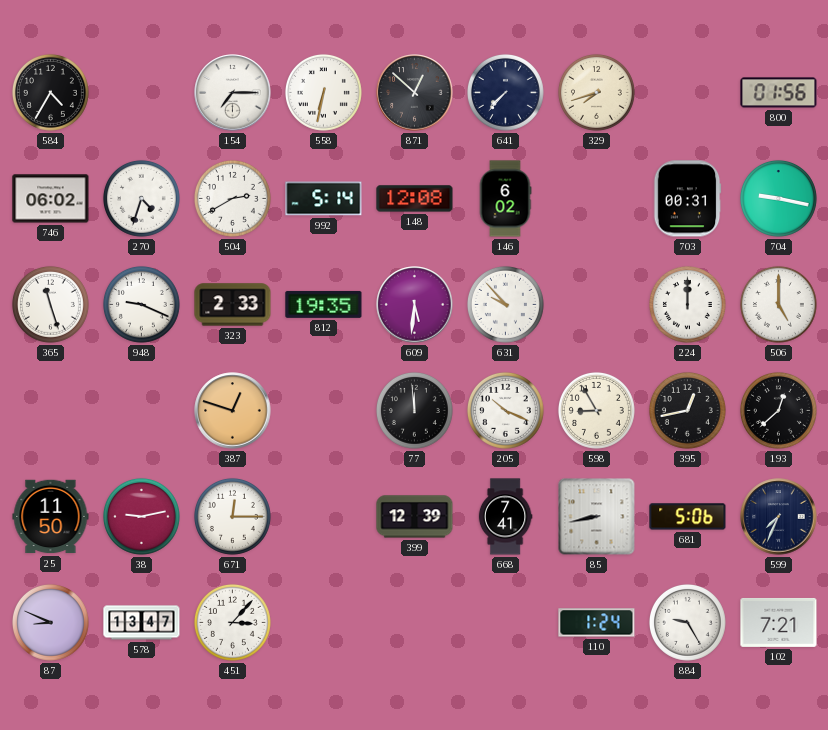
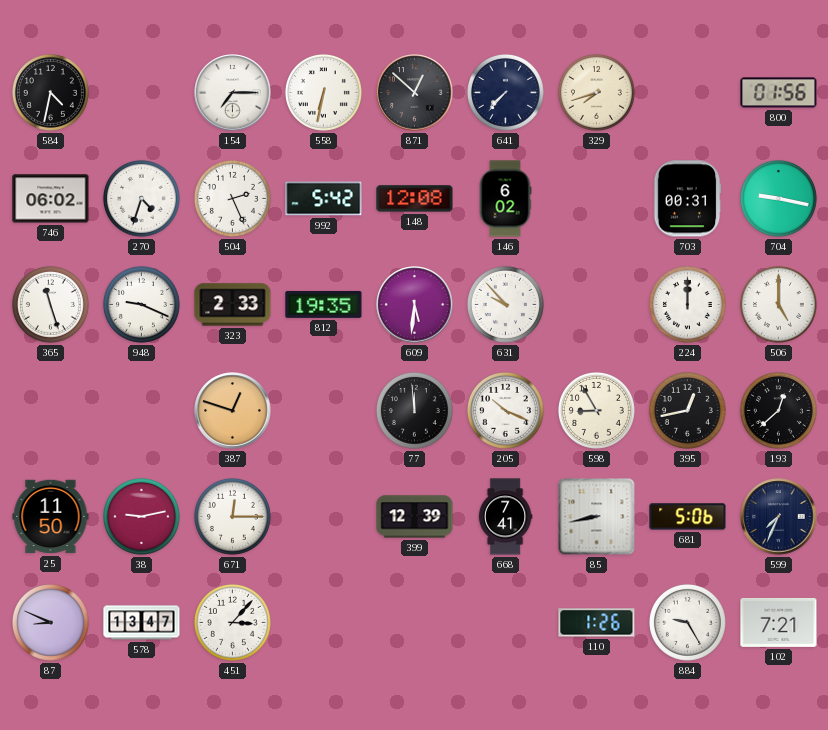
584: 4:35 -> 4:32
504: 2:40 -> 2:26
992: 5:14 -> 5:42
110: 1:24 -> 1:26
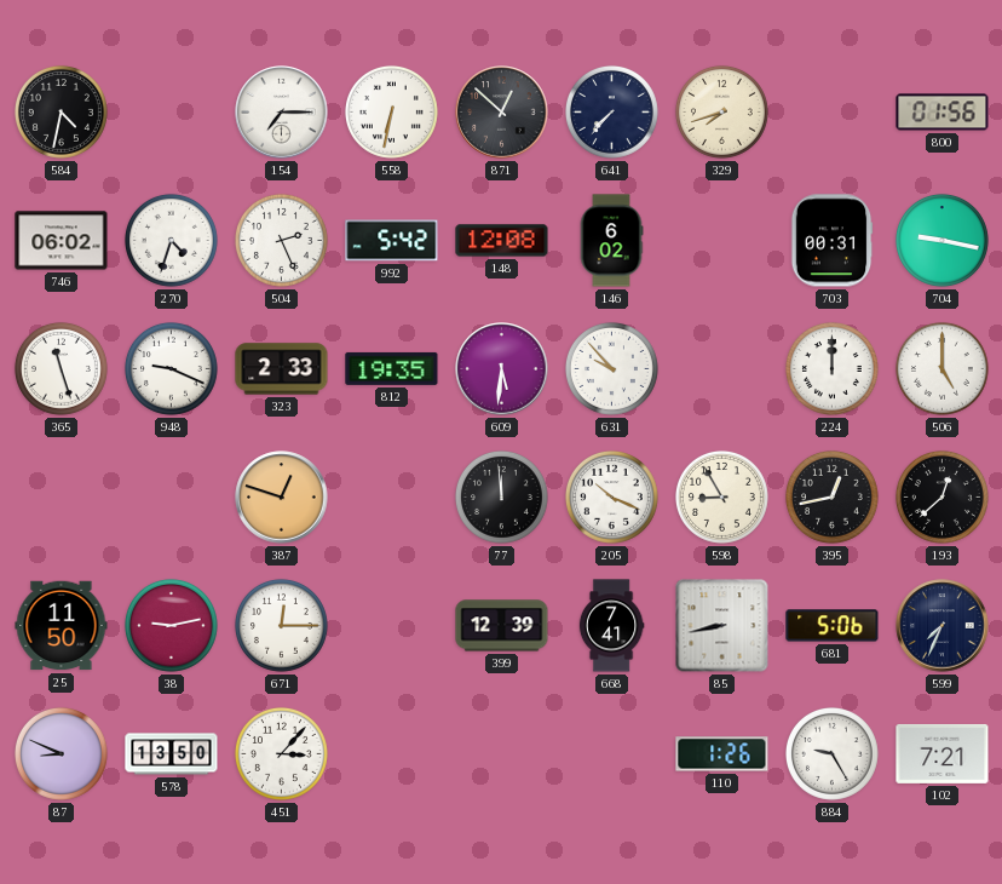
578: 13:47 -> 13:50
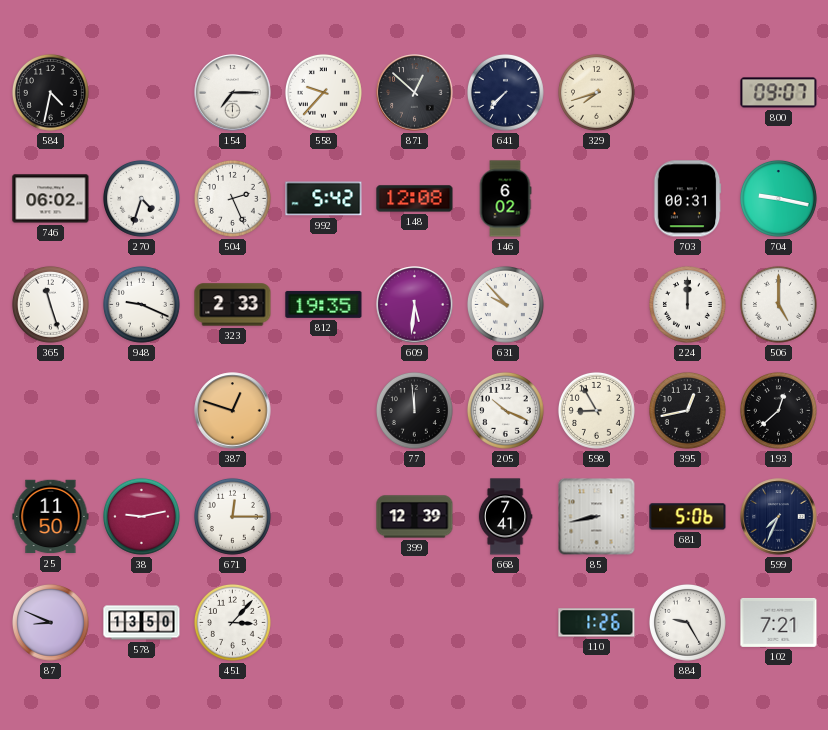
558: 6:32 -> 9:37
800: 01:56 -> 09:07
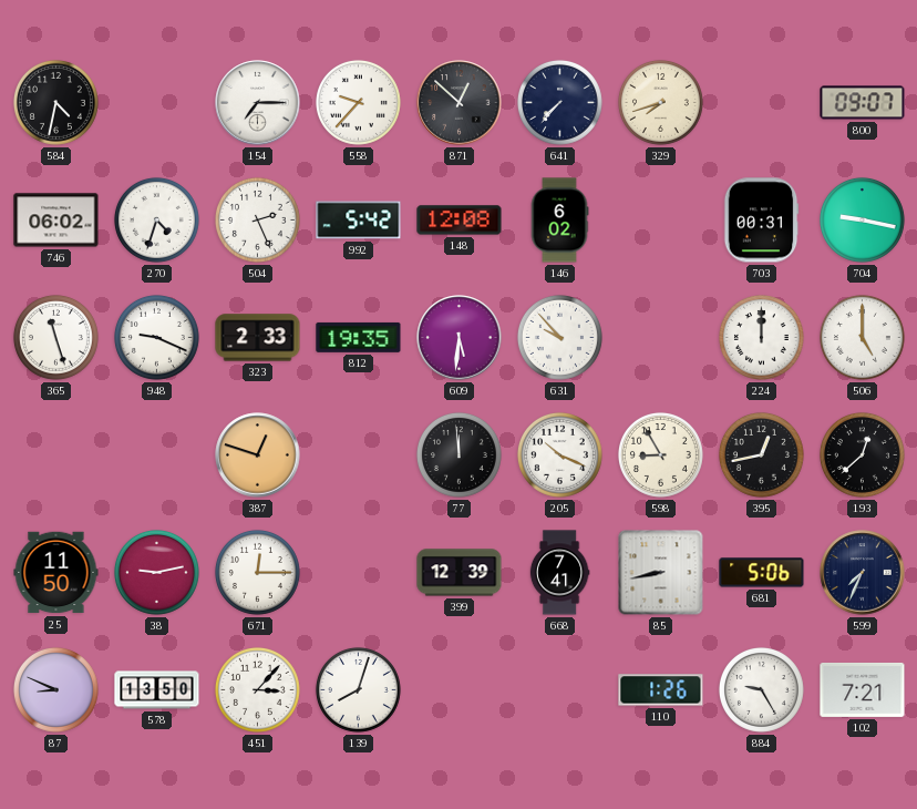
139: none -> 8:03
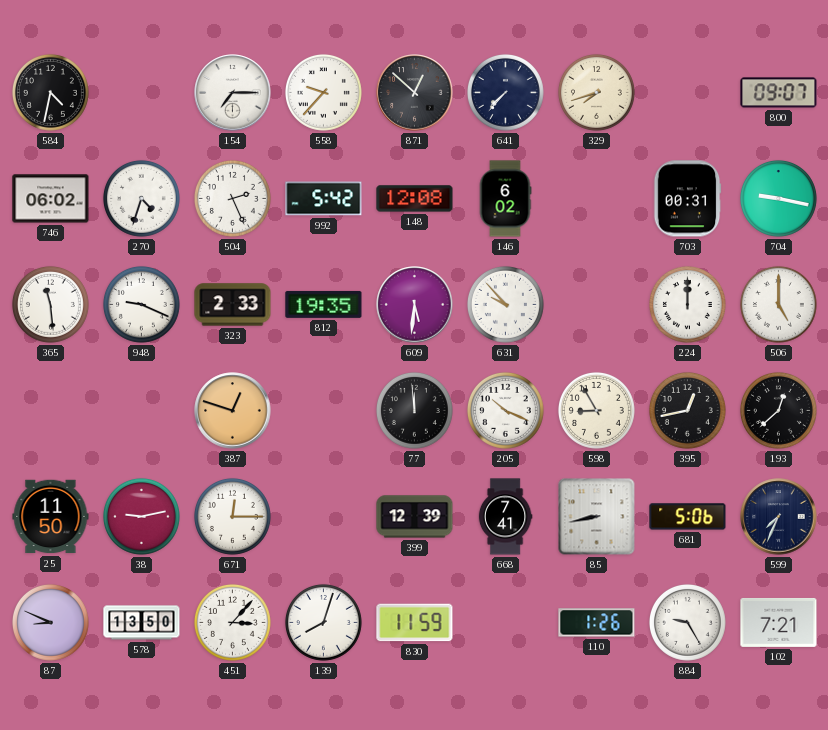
365: 11:27 -> 11:29
830: none -> 11:59
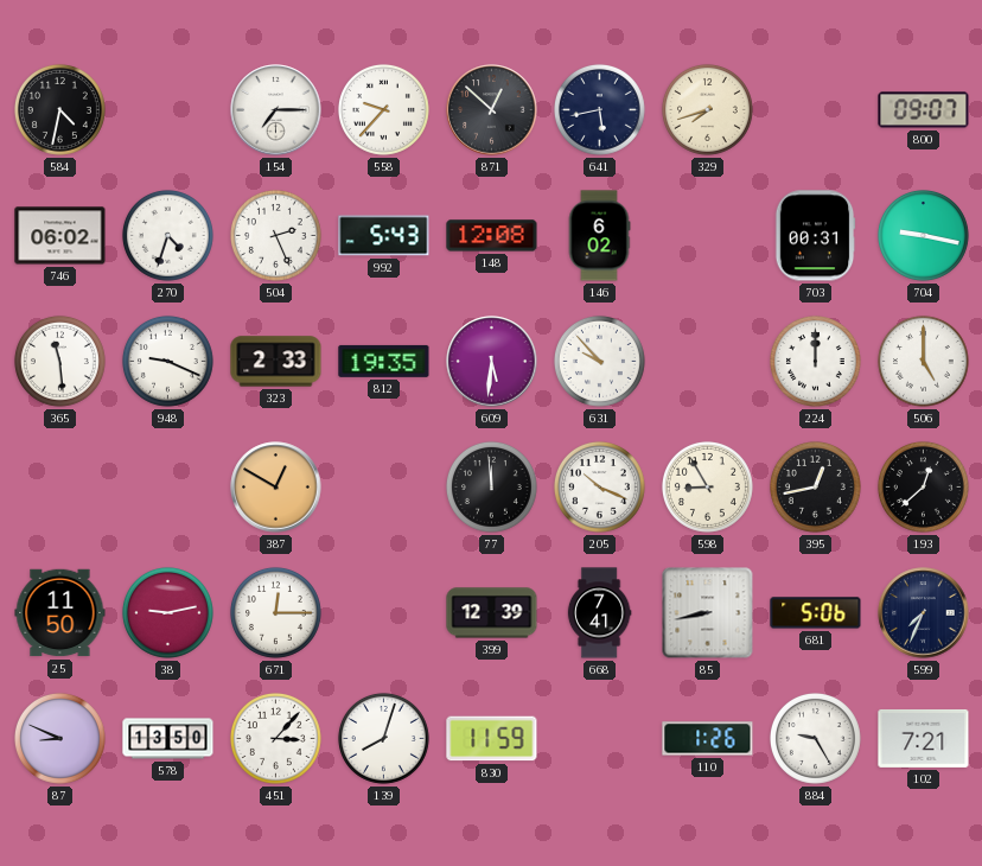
641: 7:37 -> 5:43
992: 5:42 -> 5:43
387: 12:48 -> 12:50
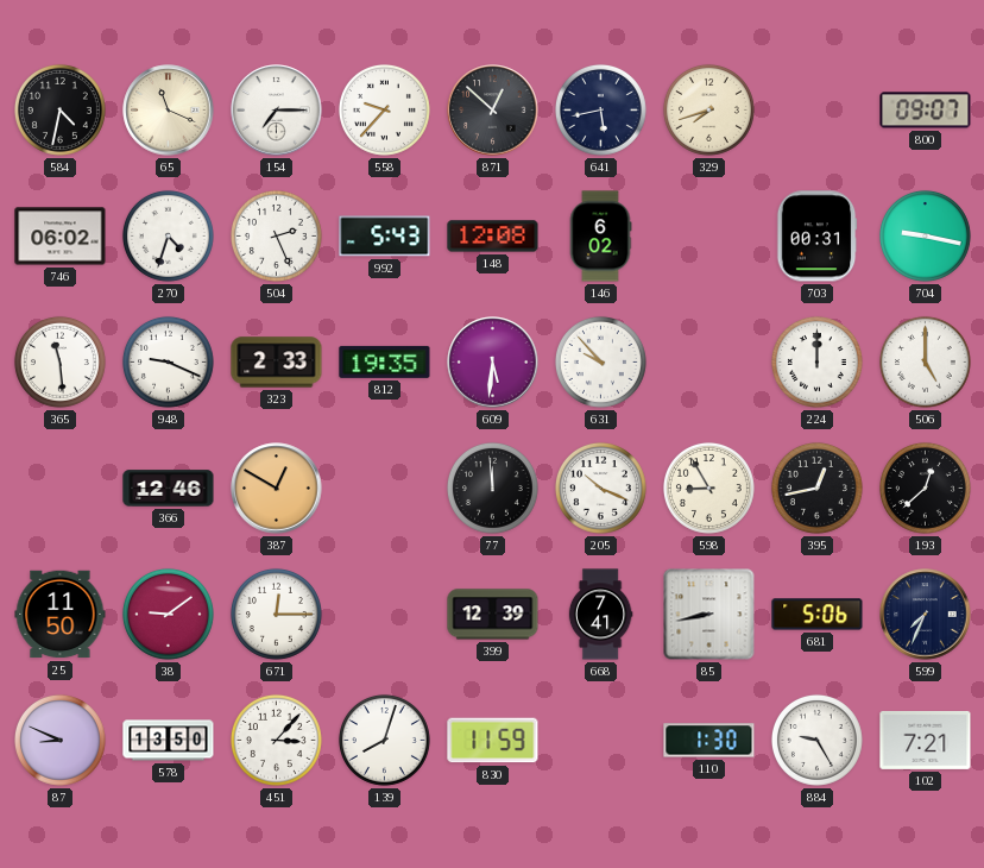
65: none -> 11:19
366: none -> 12:46
38: 9:13 -> 9:09
110: 1:26 -> 1:30
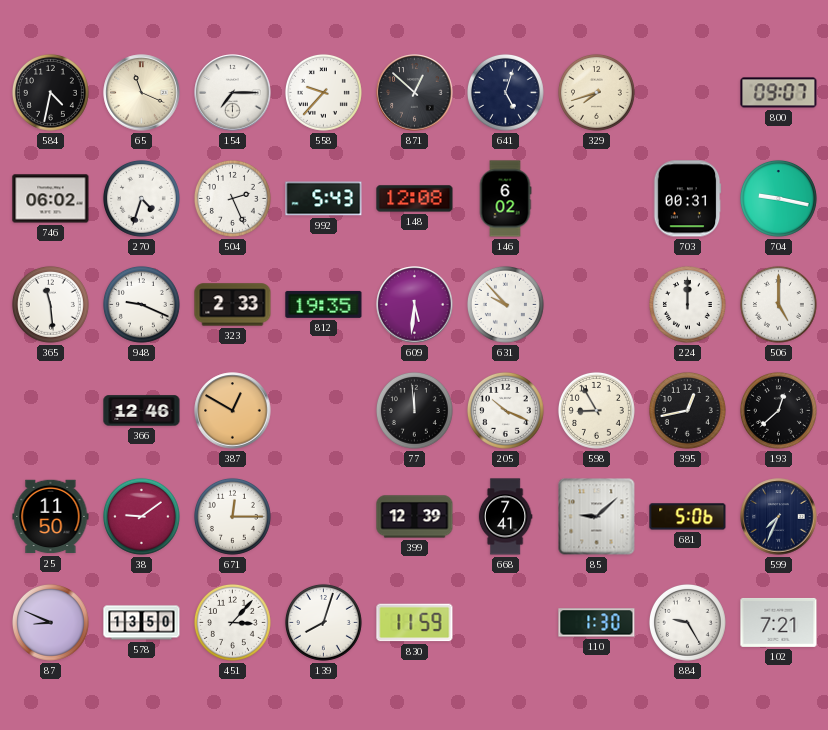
641: 5:43 -> 5:03
85: 8:43 -> 9:08
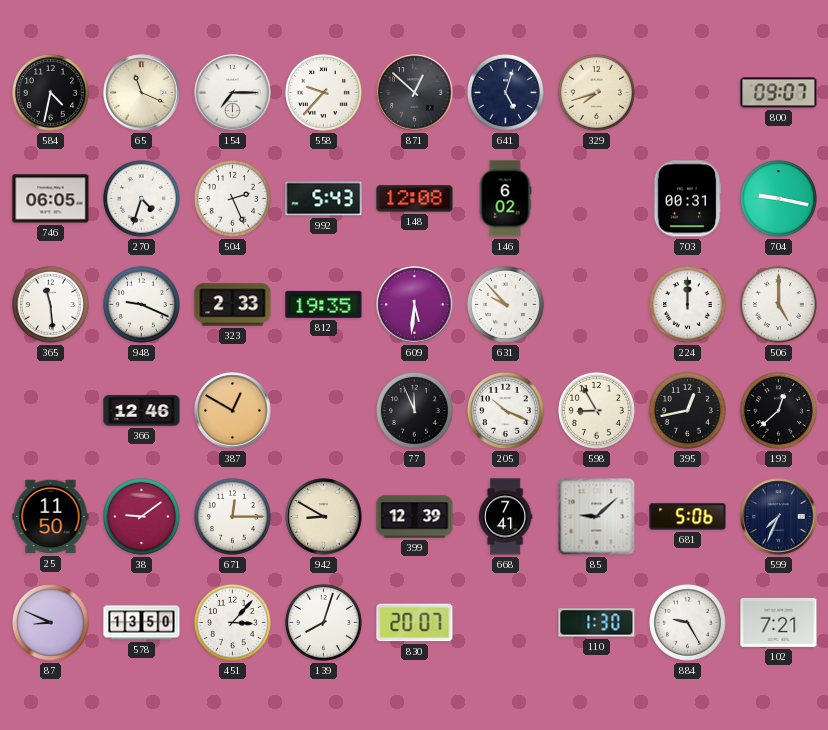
746: 06:02 -> 06:05
77: 11:59 -> 11:56
942: none -> 8:50
830: 11:59 -> 20:07
